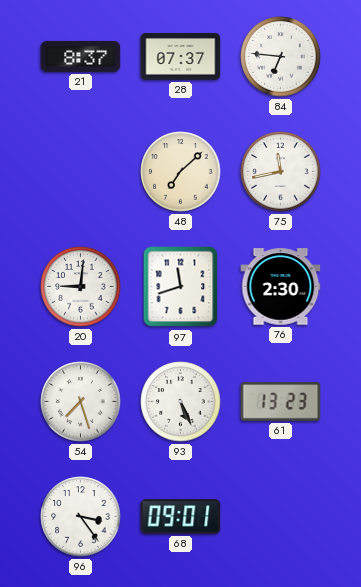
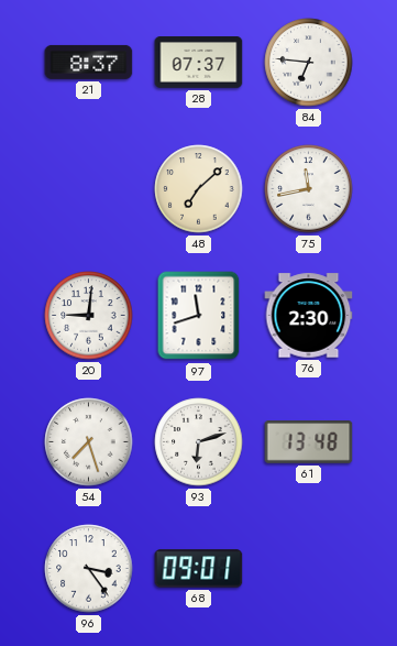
93: 5:26 -> 6:12
61: 13:23 -> 13:48
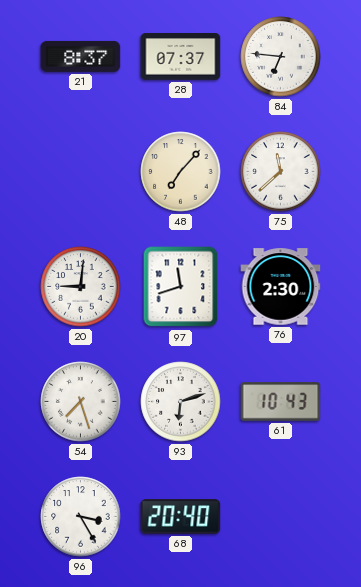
48: 7:08 -> 7:07
75: 11:43 -> 11:38
61: 13:48 -> 10:43
96: 3:24 -> 3:25
68: 09:01 -> 20:40
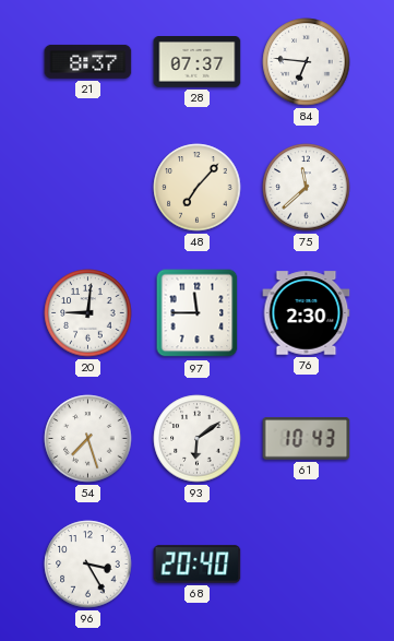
97: 11:42 -> 11:45
93: 6:12 -> 6:09
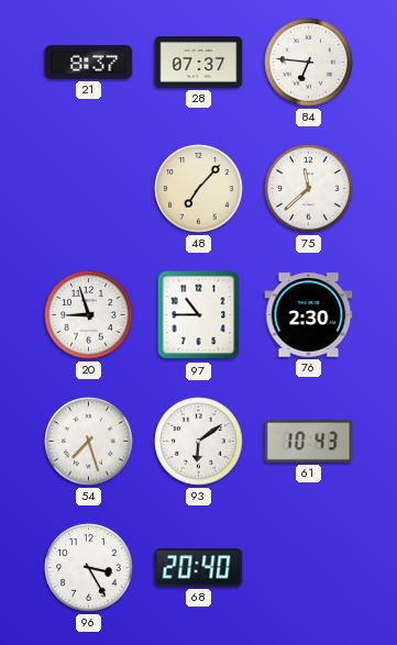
20: 9:01 -> 8:57
97: 11:45 -> 10:45
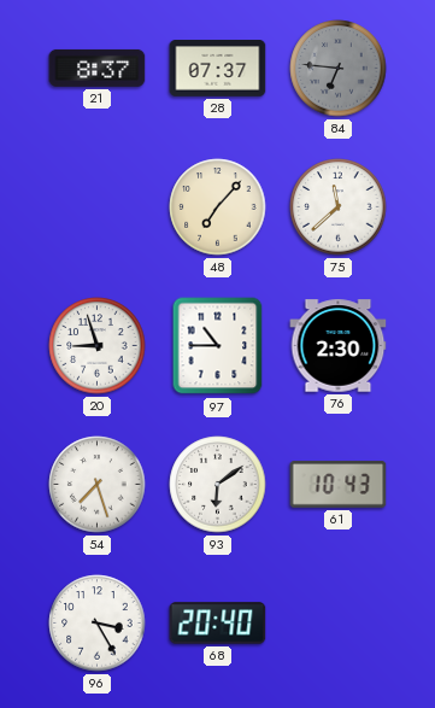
84 dial: white -> grey
